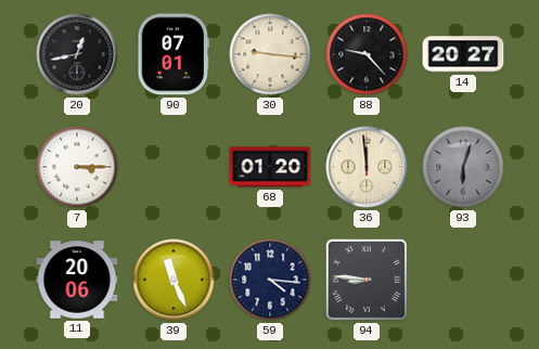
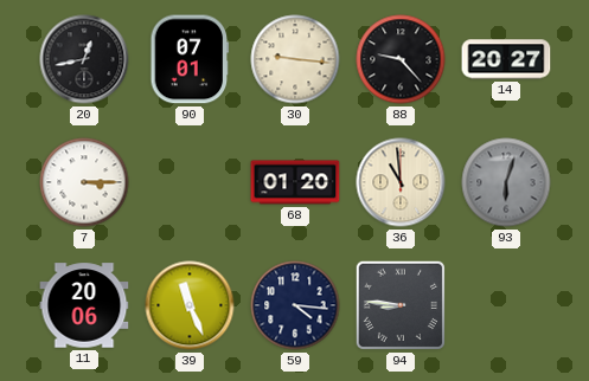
36: 11:59 -> 10:59
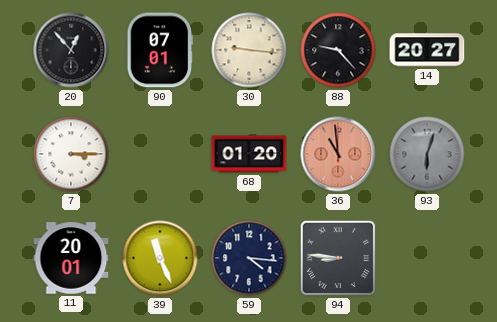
20: 12:43 -> 12:53
36 dial: cream -> salmon
11: 20:06 -> 20:01
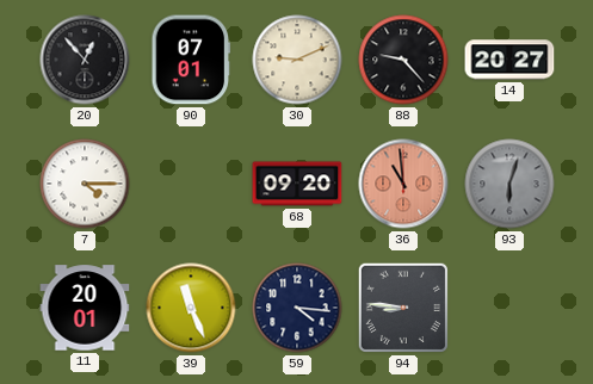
30: 9:16 -> 9:11
7: 3:15 -> 4:15
68: 01:20 -> 09:20
